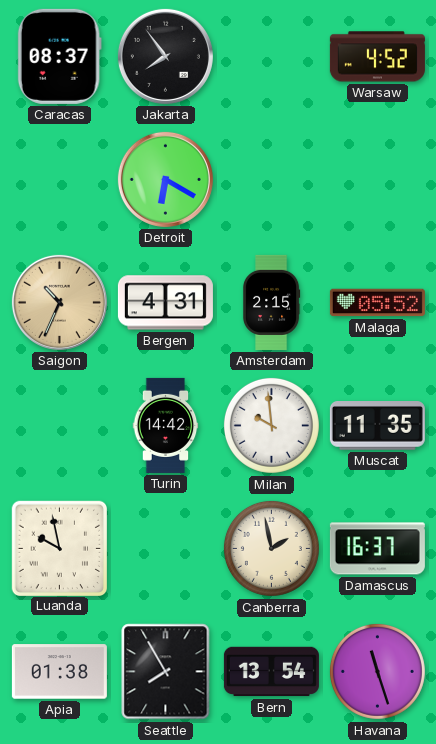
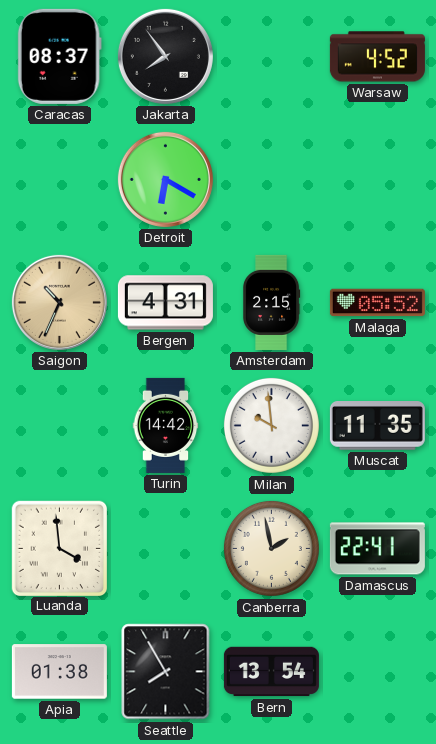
Luanda: 9:58 -> 3:59
Damascus: 16:37 -> 22:41
Havana: 11:27 -> none
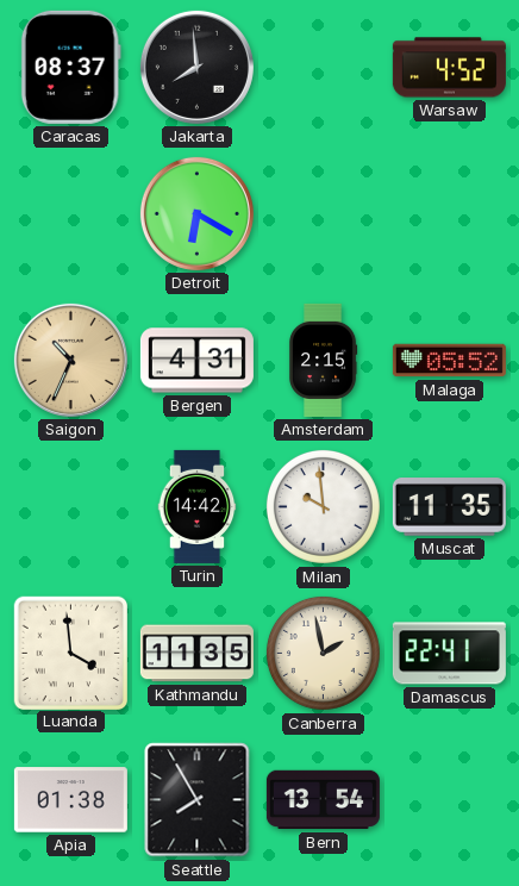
Jakarta: 7:54 -> 7:59
Kathmandu: none -> 11:35
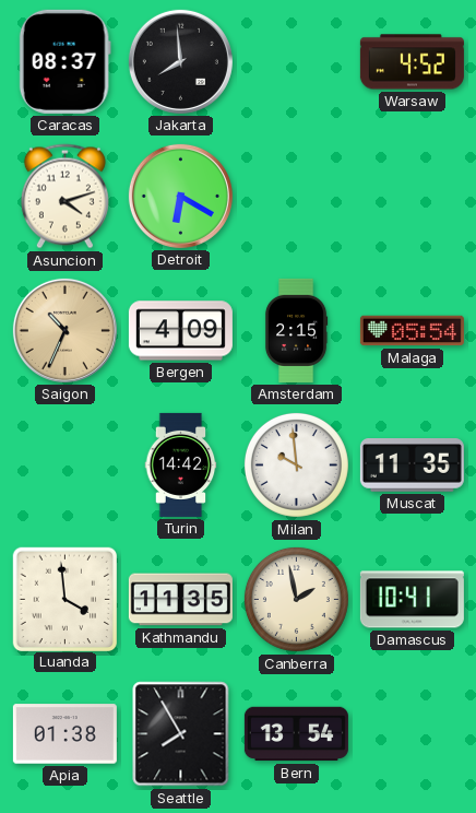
Asuncion: none -> 4:12
Bergen: 4:31 -> 4:09
Malaga: 05:52 -> 05:54
Damascus: 22:41 -> 10:41
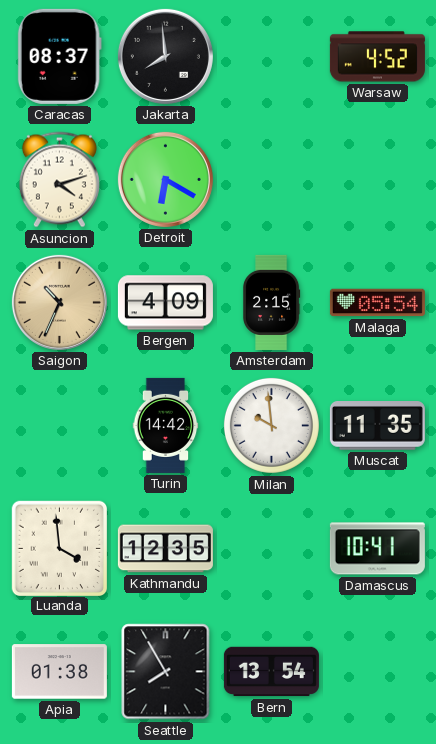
Kathmandu: 11:35 -> 12:35
Canberra: 1:58 -> none
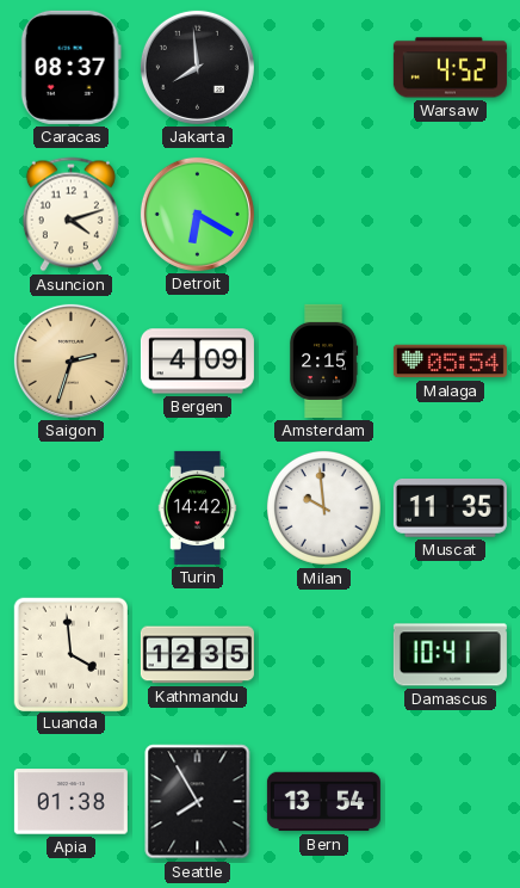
Saigon: 10:34 -> 2:33
